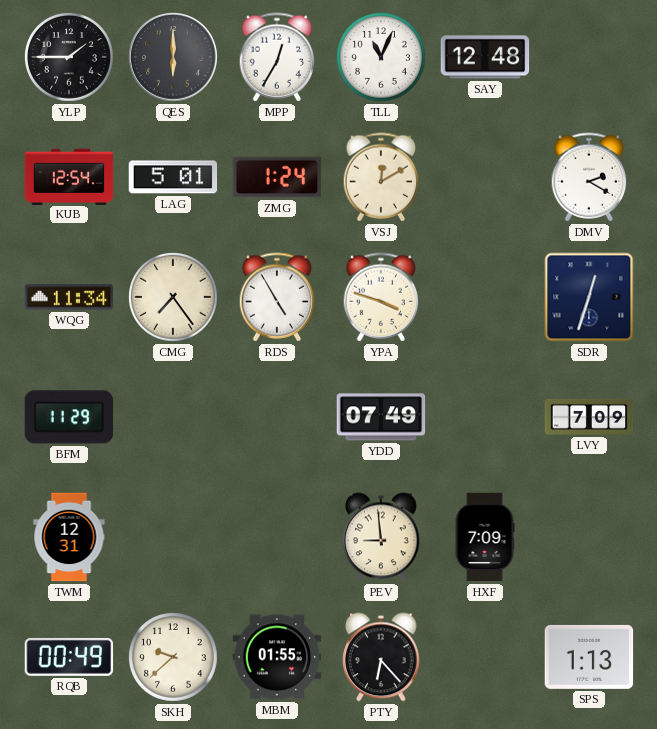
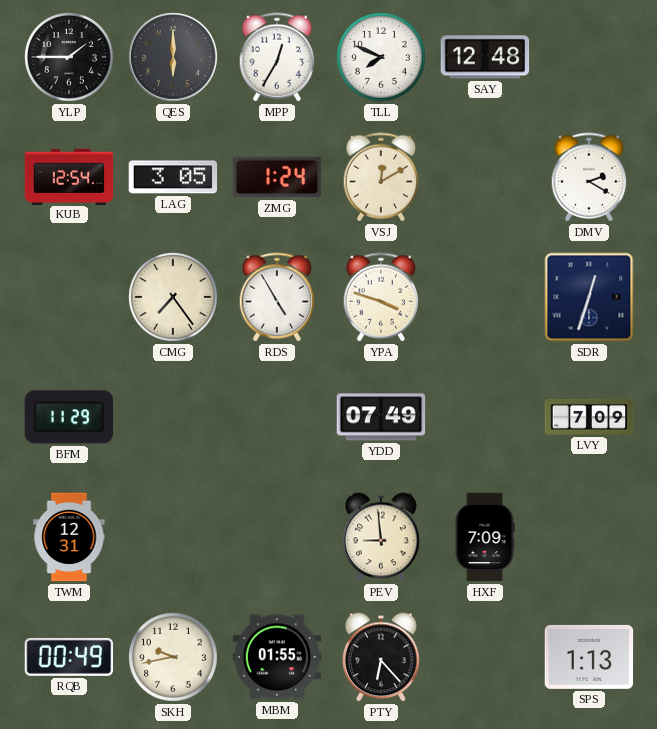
TLL: 11:04 -> 7:49
LAG: 5:01 -> 3:05
WQG: 11:34 -> none
SKH: 9:38 -> 9:43
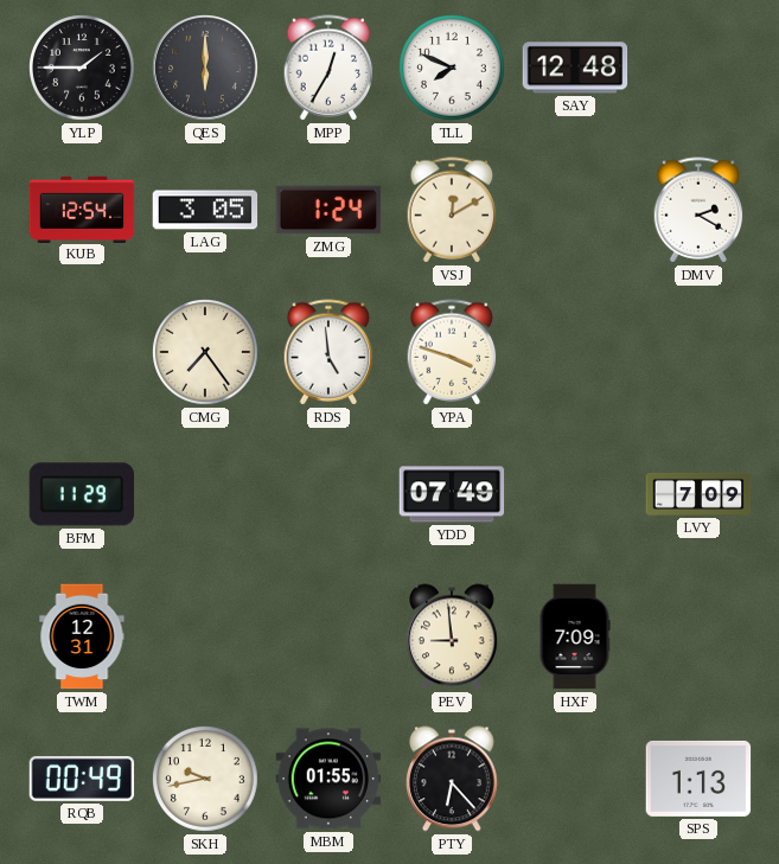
RDS: 4:55 -> 4:59
SDR: 12:33 -> none
